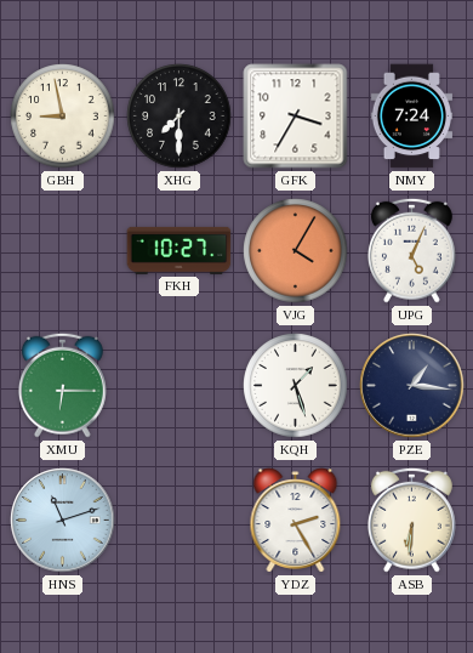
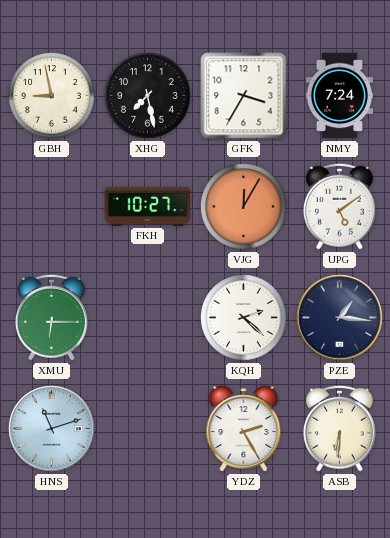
XHG: 7:30 -> 7:28
VJG: 4:05 -> 12:05
UPG: 5:04 -> 5:09
KQH: 1:27 -> 2:22
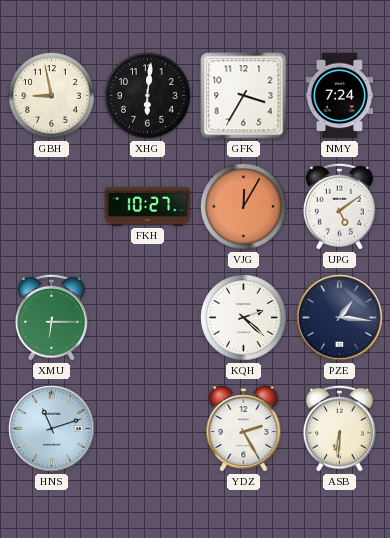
XHG: 7:28 -> 6:01
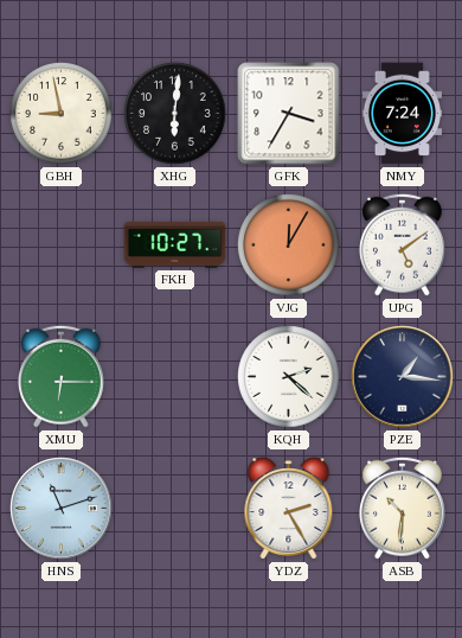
ASB: 6:31 -> 10:31
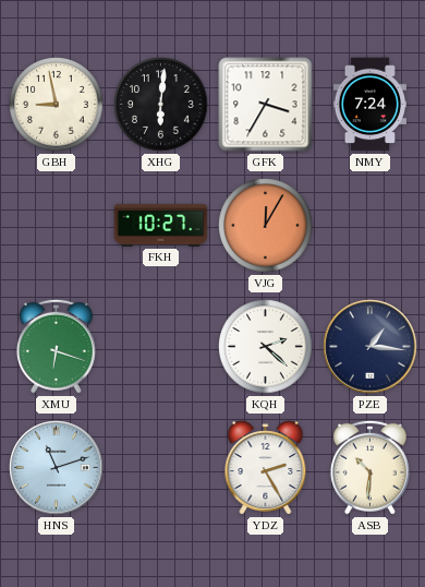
UPG: 5:09 -> none
XMU: 6:15 -> 6:18
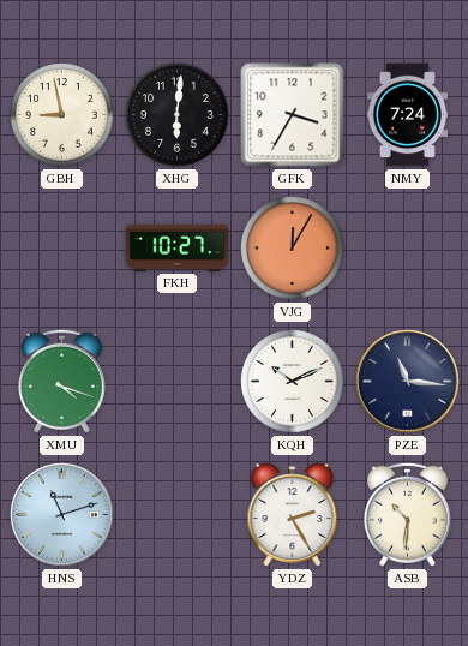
XMU: 6:18 -> 4:18
KQH: 2:22 -> 10:11
PZE: 1:16 -> 11:16
